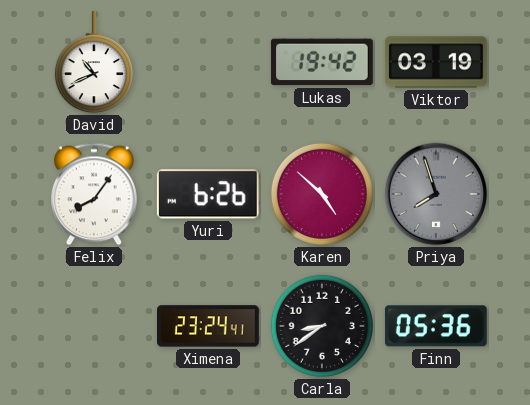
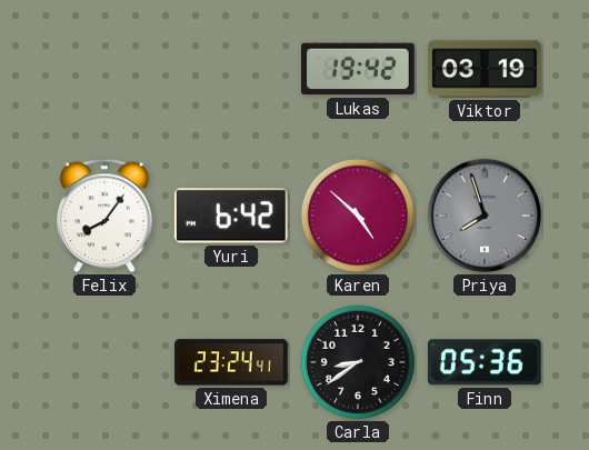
David: 10:41 -> none
Yuri: 6:26 -> 6:42
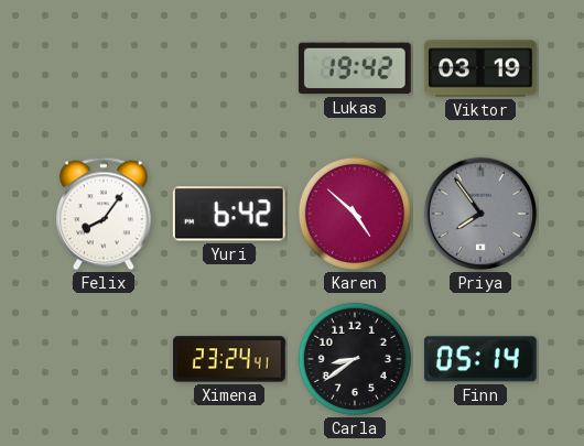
Priya: 7:57 -> 7:54
Finn: 05:36 -> 05:14
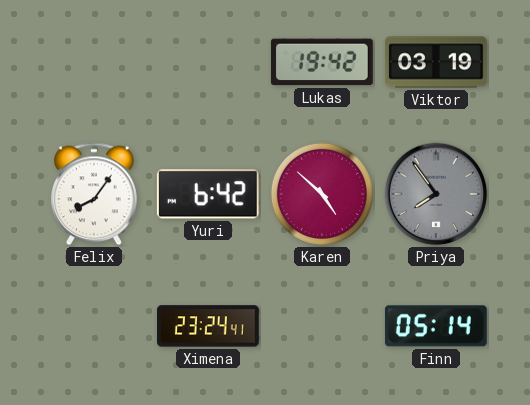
Carla: 8:39 -> none
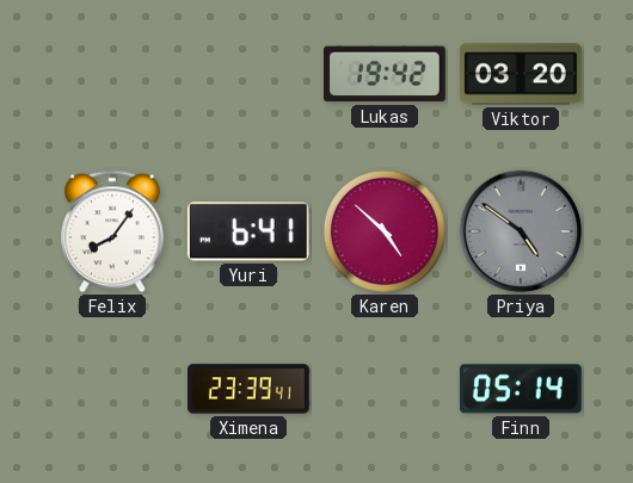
Viktor: 03:19 -> 03:20
Yuri: 6:42 -> 6:41
Priya: 7:54 -> 4:51
Ximena: 23:24 -> 23:39
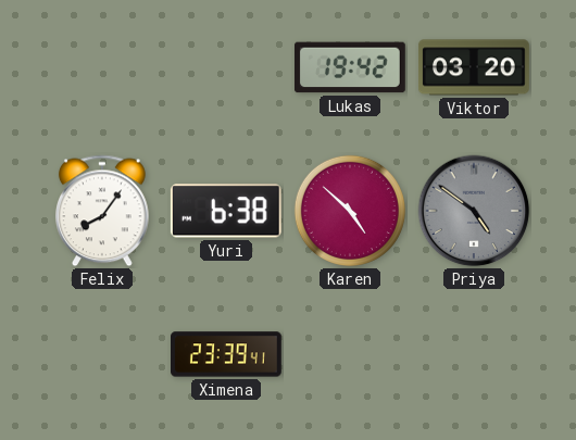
Yuri: 6:41 -> 6:38
Finn: 05:14 -> none
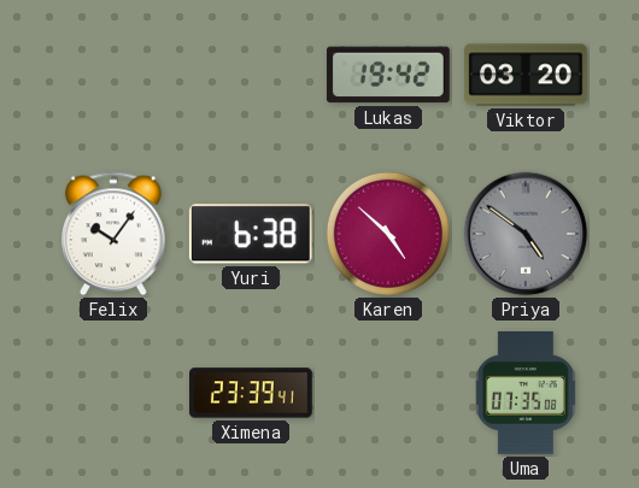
Felix: 8:06 -> 10:06
Uma: none -> 07:35
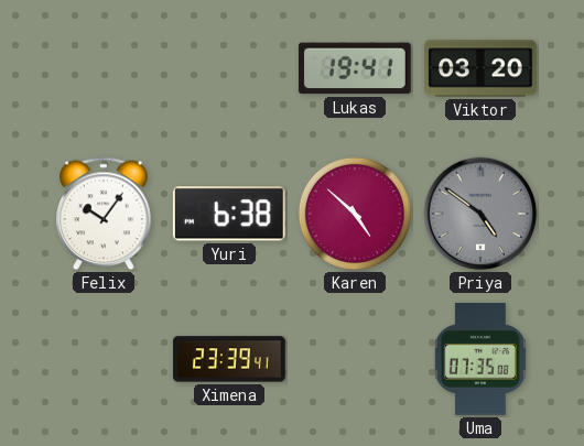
Lukas: 19:42 -> 19:41
